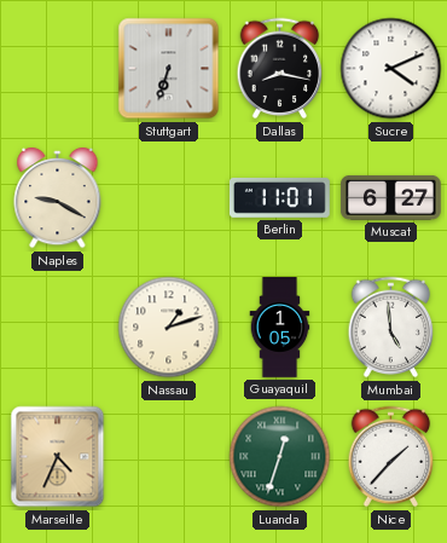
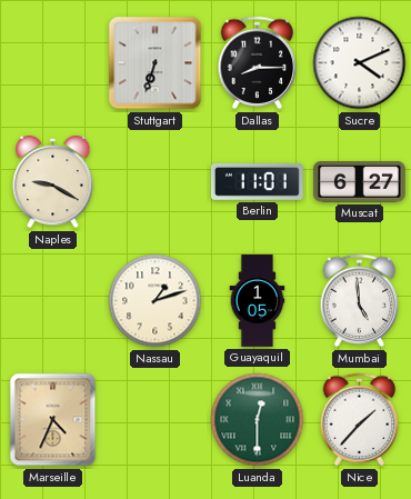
Dallas: 8:17 -> 8:15
Luanda: 12:33 -> 12:30
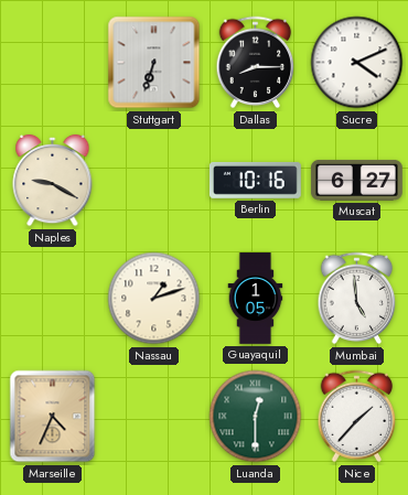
Berlin: 11:01 -> 10:16
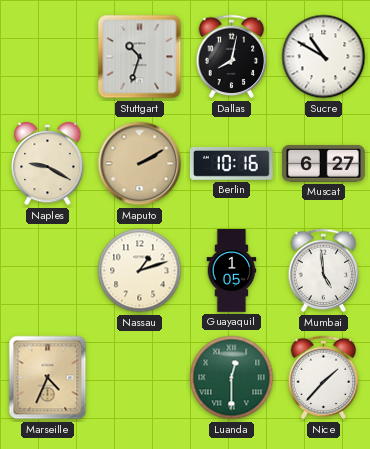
Stuttgart: 6:33 -> 10:33
Dallas: 8:15 -> 8:02
Sucre: 4:11 -> 10:50
Maputo: none -> 2:10
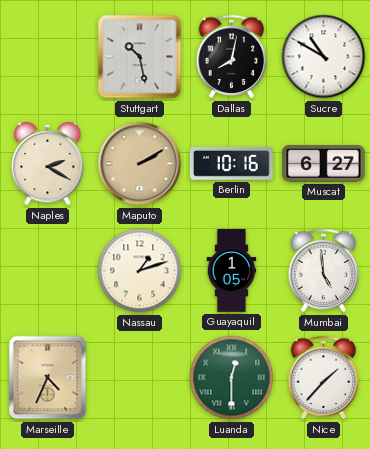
Stuttgart: 10:33 -> 10:28
Naples: 9:20 -> 2:20
